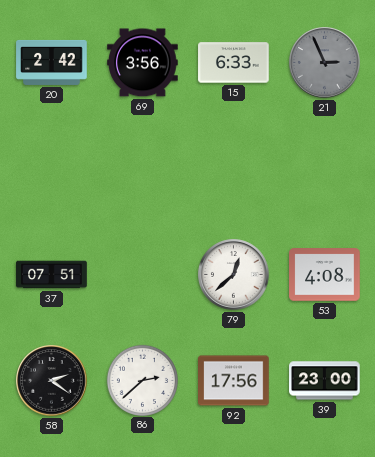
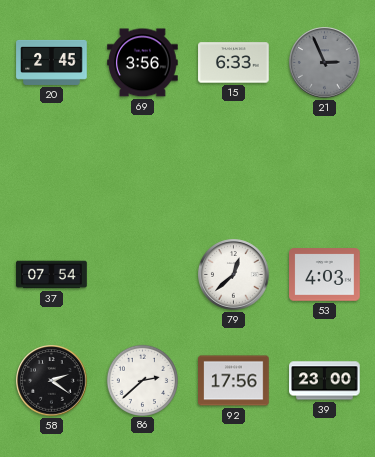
20: 2:42 -> 2:45
37: 07:51 -> 07:54
53: 4:08 -> 4:03
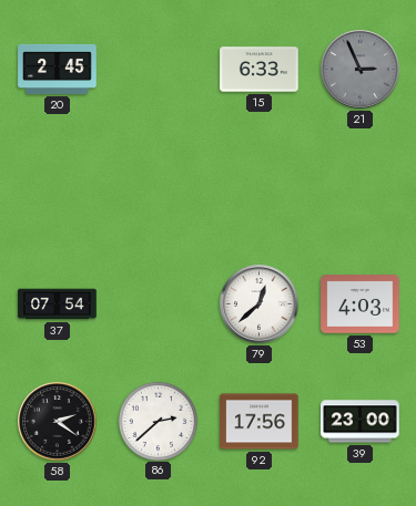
69: 3:56 -> none
